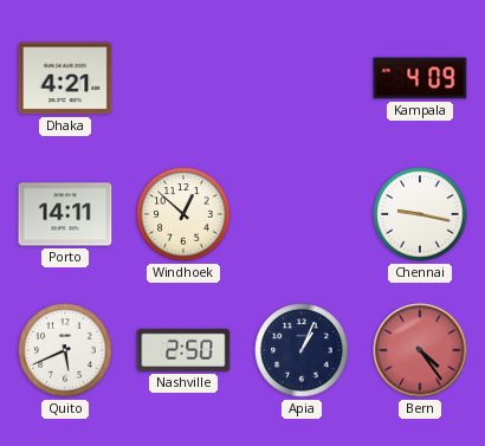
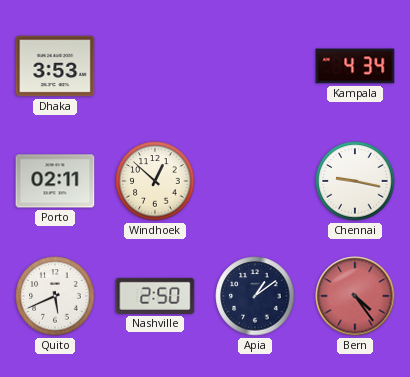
Dhaka: 4:21 -> 3:53
Kampala: 4:09 -> 4:34
Porto: 14:11 -> 02:11
Apia: 1:04 -> 1:09
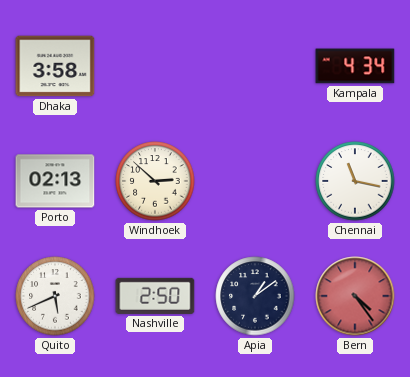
Dhaka: 3:53 -> 3:58
Porto: 02:11 -> 02:13
Windhoek: 12:52 -> 2:52
Chennai: 9:17 -> 11:17
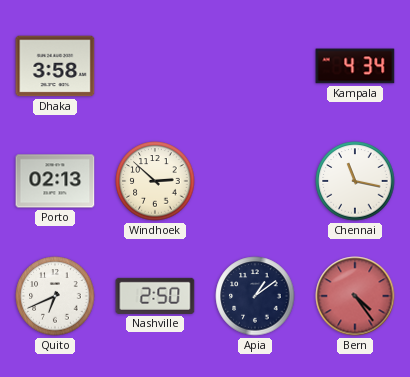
Quito: 5:41 -> 6:41
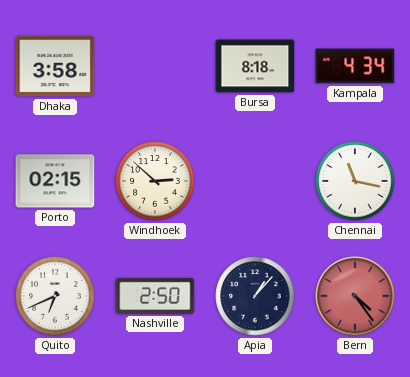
Bursa: none -> 8:18
Porto: 02:13 -> 02:15
Apia: 1:09 -> 1:07
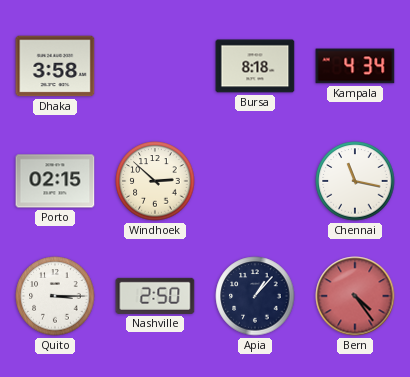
Quito: 6:41 -> 3:15
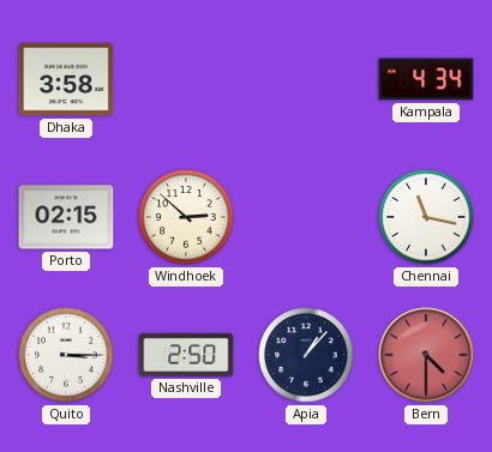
Bursa: 8:18 -> none
Bern: 4:24 -> 4:30
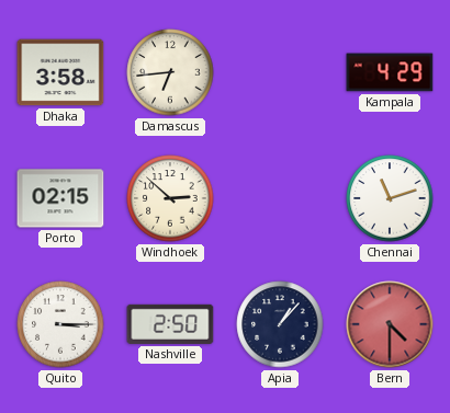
Damascus: none -> 6:44
Kampala: 4:34 -> 4:29
Chennai: 11:17 -> 11:12
